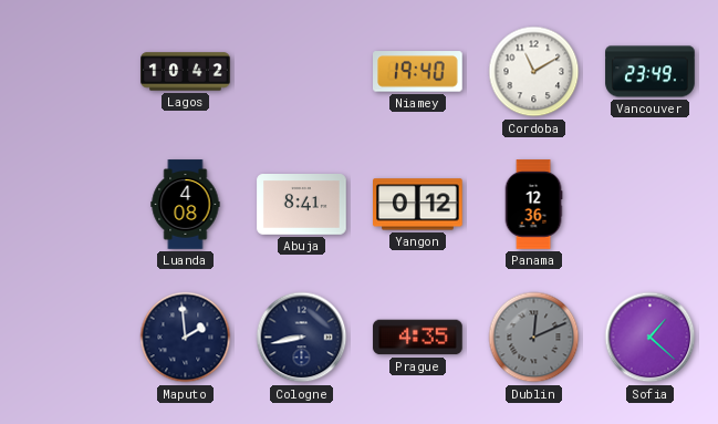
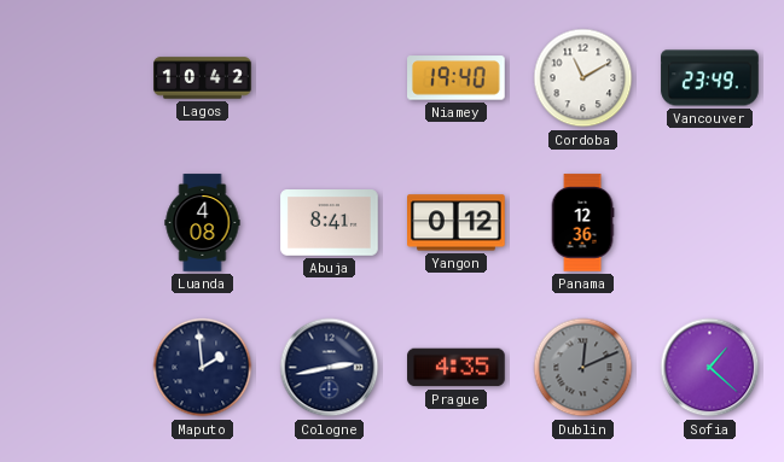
Cologne: 8:43 -> 2:43
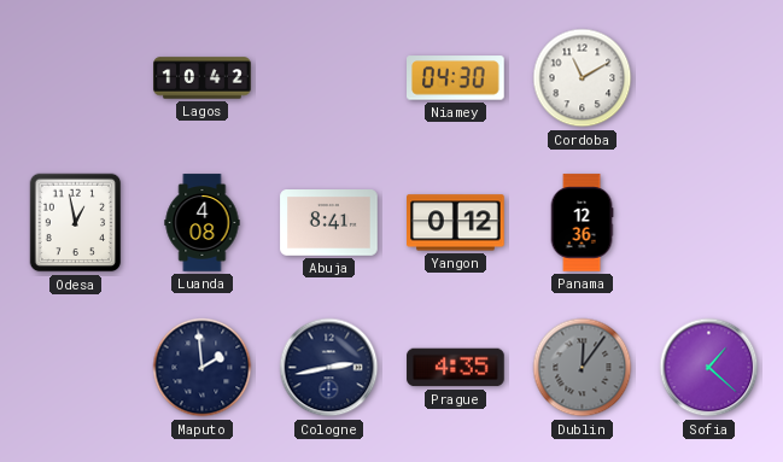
Niamey: 19:40 -> 04:30
Vancouver: 23:49 -> none
Odesa: none -> 12:58
Dublin: 12:11 -> 12:06
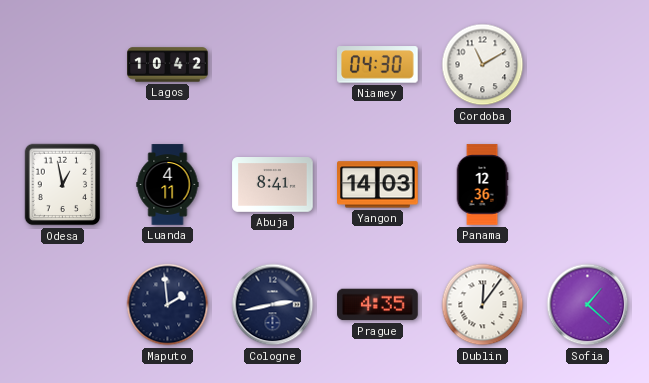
Luanda: 4:08 -> 4:11
Yangon: 0:12 -> 14:03
Dublin dial: grey -> white
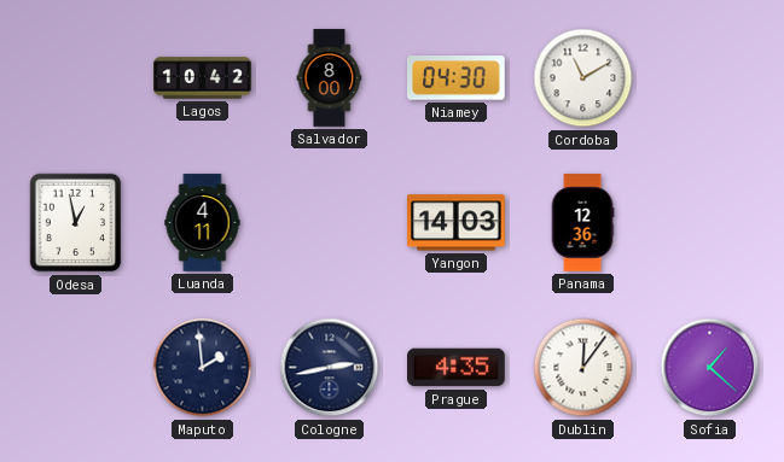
Salvador: none -> 8:00
Abuja: 8:41 -> none
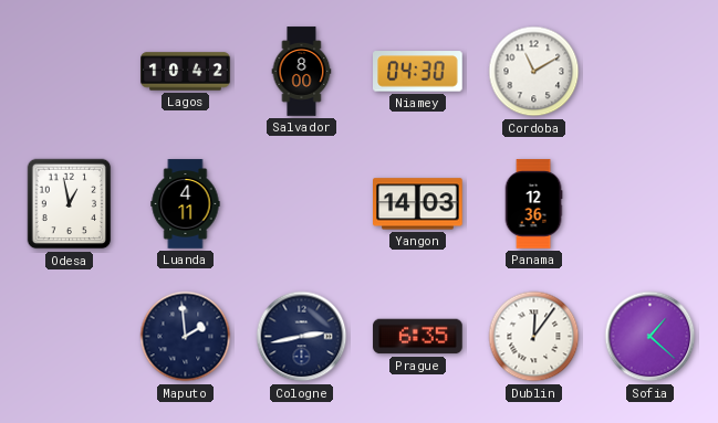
Prague: 4:35 -> 6:35
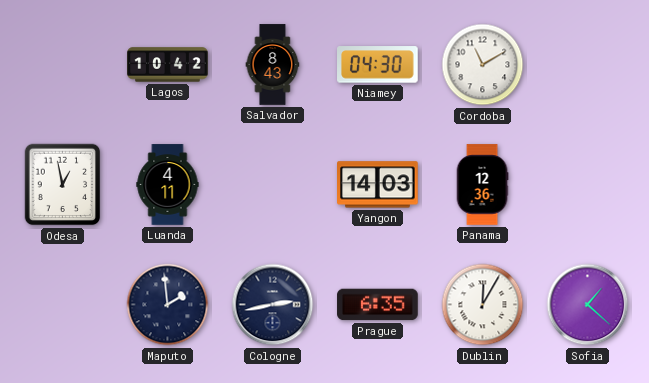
Salvador: 8:00 -> 8:43
Dublin: 12:06 -> 12:05
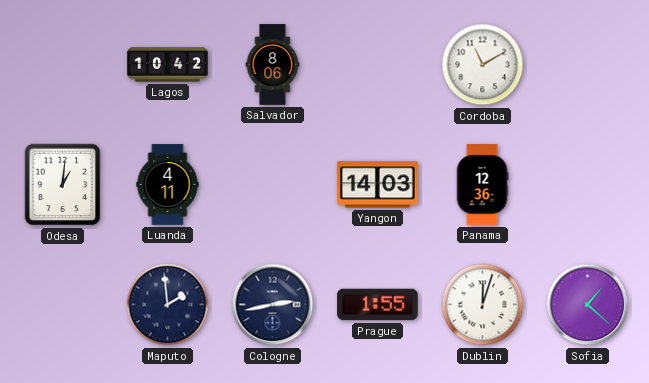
Salvador: 8:43 -> 8:06
Niamey: 04:30 -> none
Odesa: 12:58 -> 1:01
Prague: 6:35 -> 1:55
Dublin: 12:05 -> 12:03
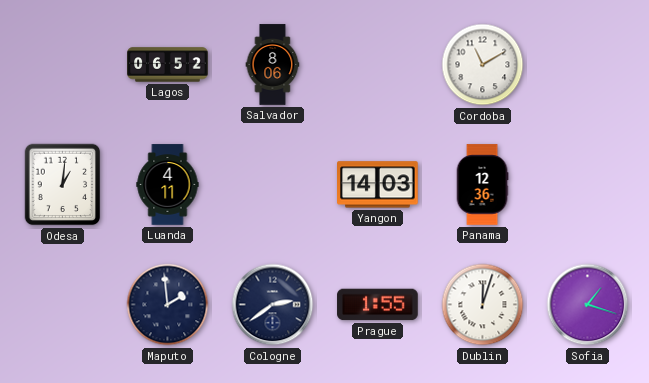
Lagos: 10:42 -> 06:52
Cologne: 2:43 -> 2:39
Sofia: 1:22 -> 1:18
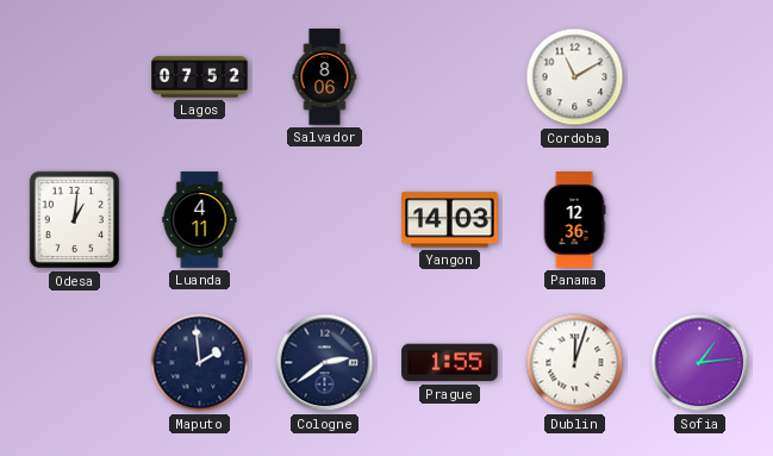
Lagos: 06:52 -> 07:52
Sofia: 1:18 -> 1:14
